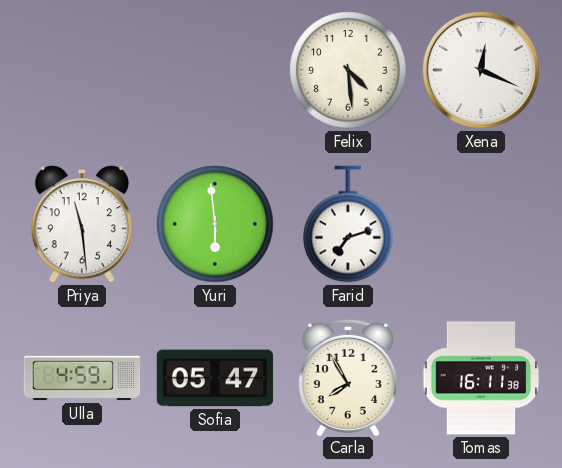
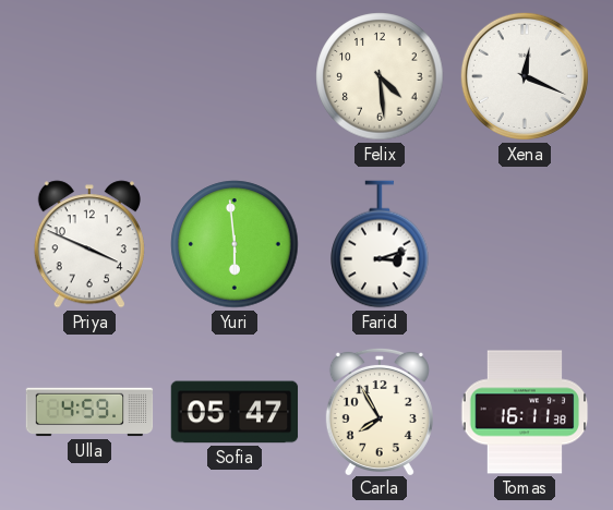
Priya: 11:29 -> 3:49
Farid: 7:12 -> 3:12
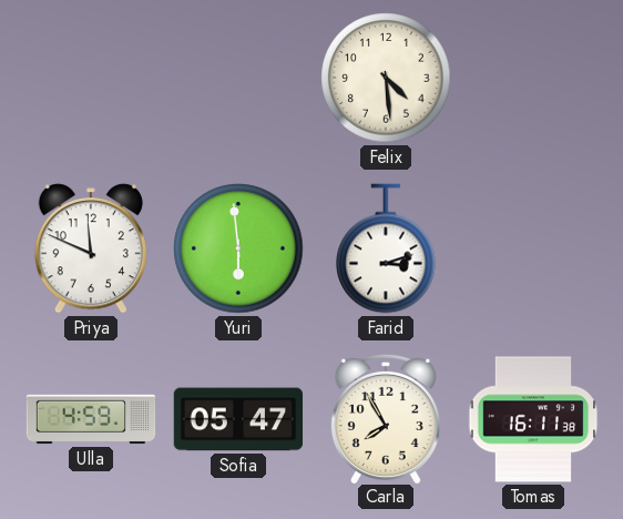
Xena: 12:19 -> none
Priya: 3:49 -> 11:49
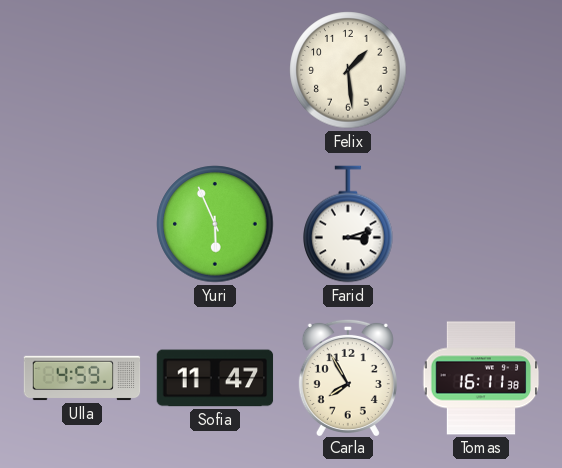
Felix: 4:29 -> 1:29
Priya: 11:49 -> none
Yuri: 5:59 -> 5:56
Sofia: 05:47 -> 11:47
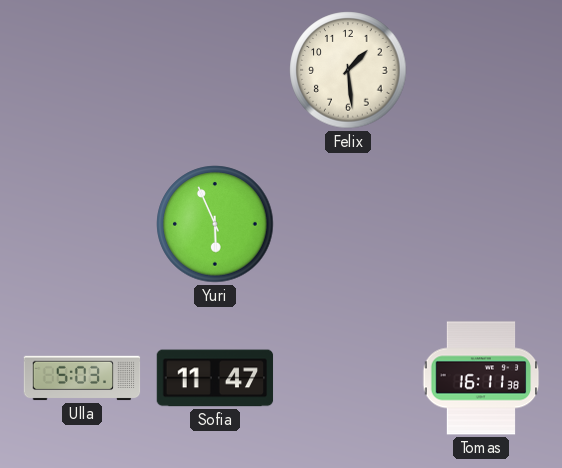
Farid: 3:12 -> none
Ulla: 4:59 -> 5:03
Carla: 7:55 -> none
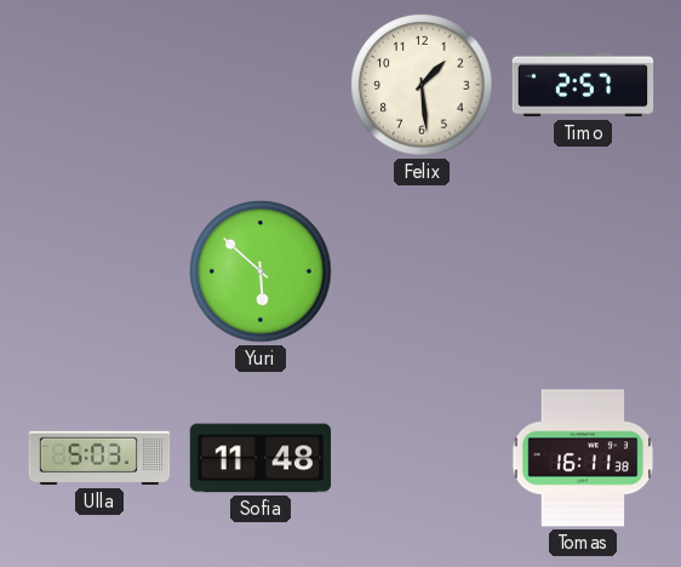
Timo: none -> 2:57
Yuri: 5:56 -> 5:52
Sofia: 11:47 -> 11:48
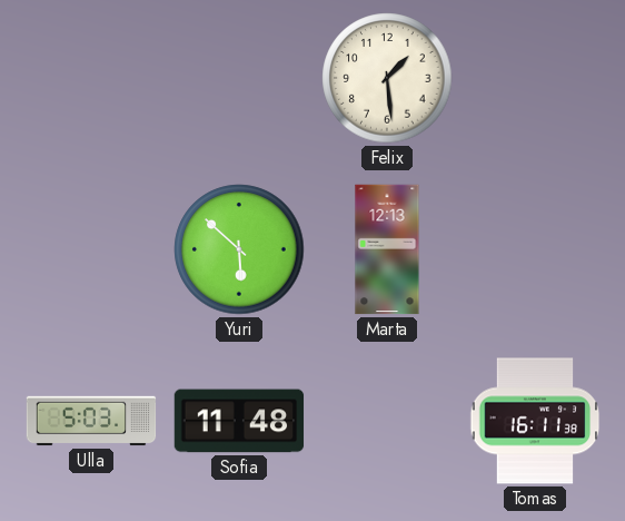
Timo: 2:57 -> none
Marta: none -> 12:13
